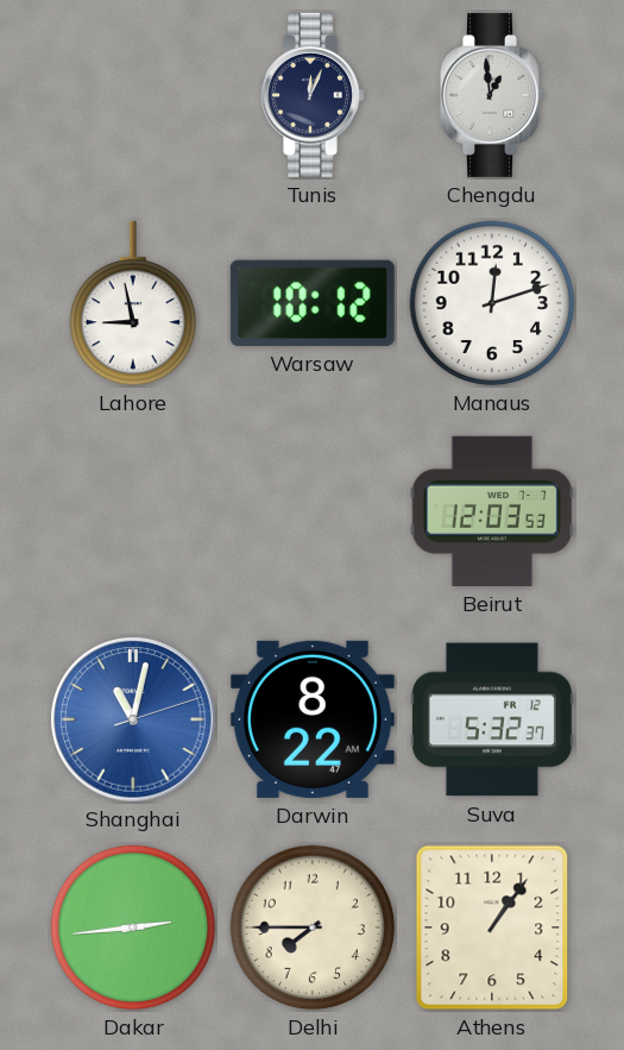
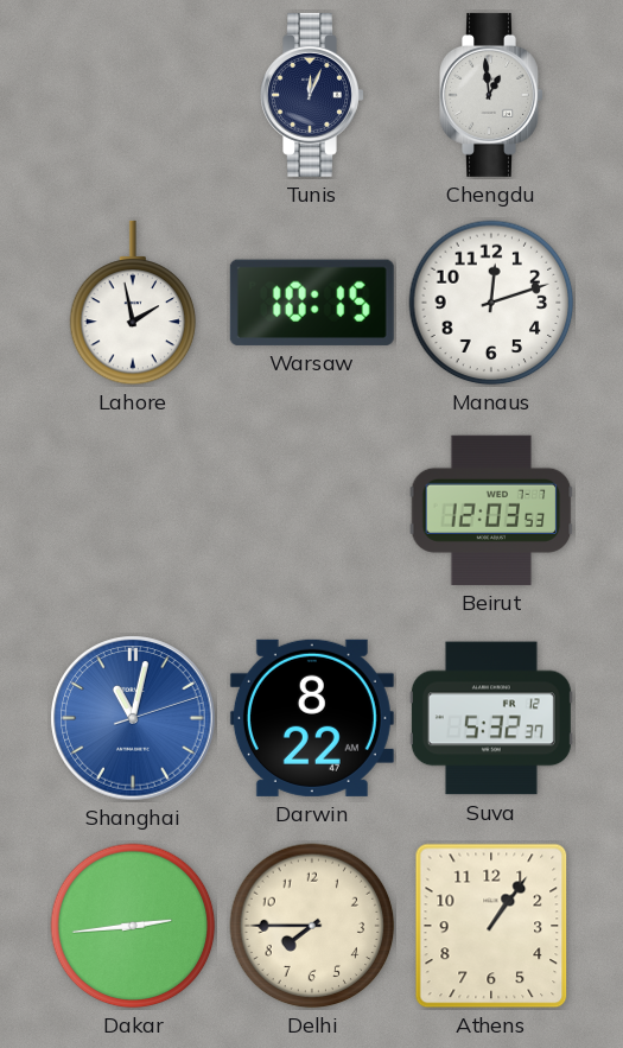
Lahore: 8:58 -> 1:58
Warsaw: 10:12 -> 10:15
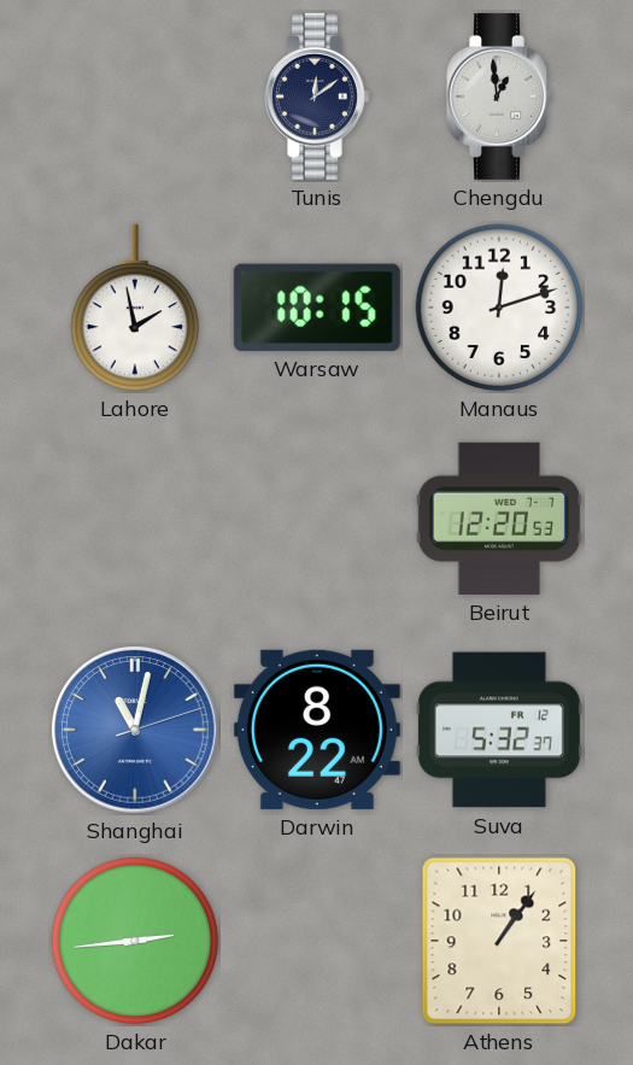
Tunis: 12:04 -> 12:09
Beirut: 12:03 -> 12:20
Delhi: 7:45 -> none
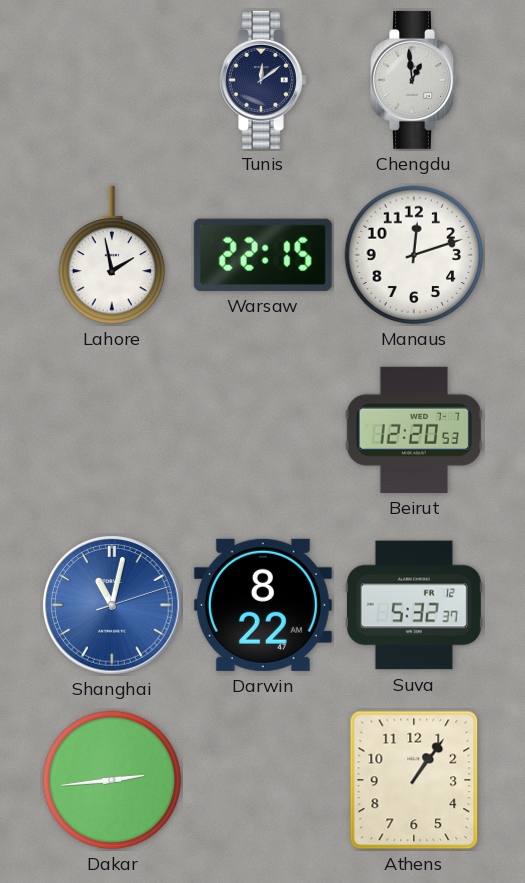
Warsaw: 10:15 -> 22:15
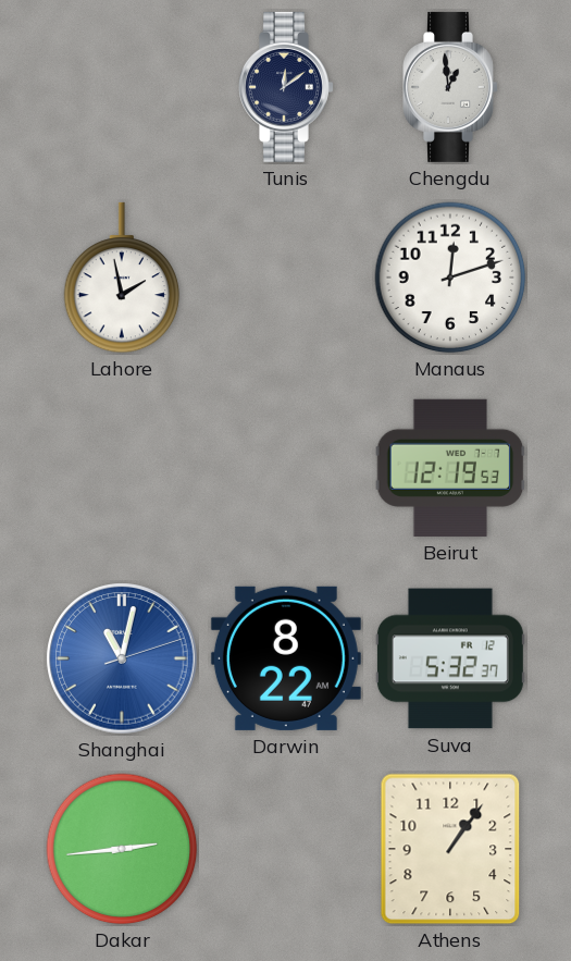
Warsaw: 22:15 -> none
Beirut: 12:20 -> 12:19
